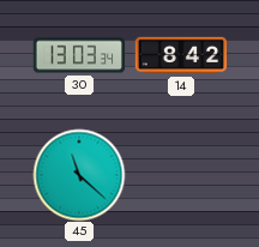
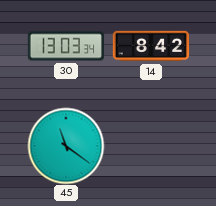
45: 11:22 -> 11:21
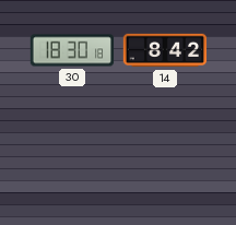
30: 13:03 -> 18:30
45: 11:21 -> none
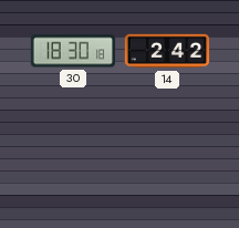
14: 8:42 -> 2:42
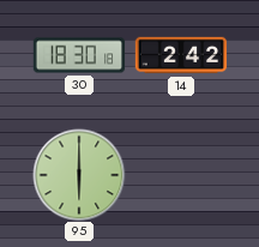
95: none -> 6:00
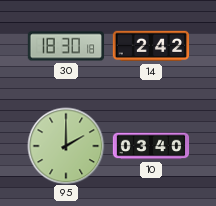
95: 6:00 -> 2:00
10: none -> 03:40
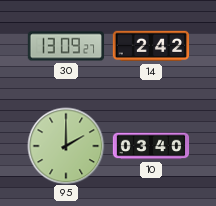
30: 18:30 -> 13:09
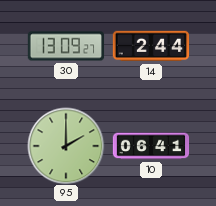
14: 2:42 -> 2:44
10: 03:40 -> 06:41
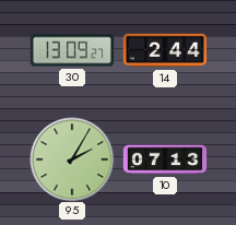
95: 2:00 -> 2:05
10: 06:41 -> 07:13
